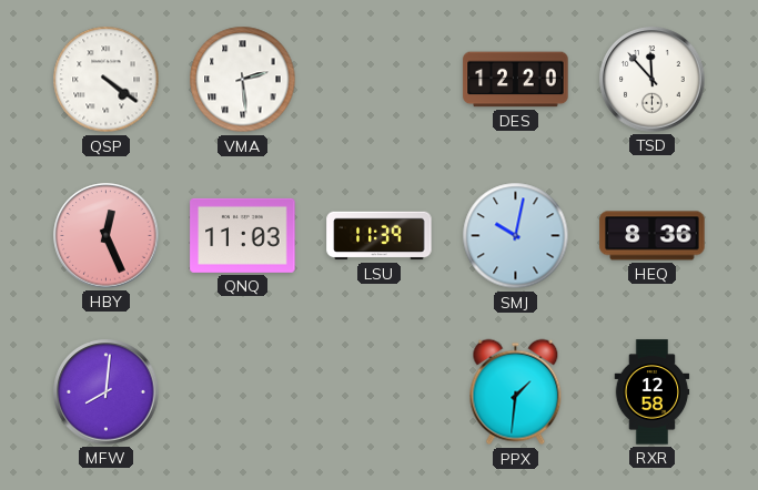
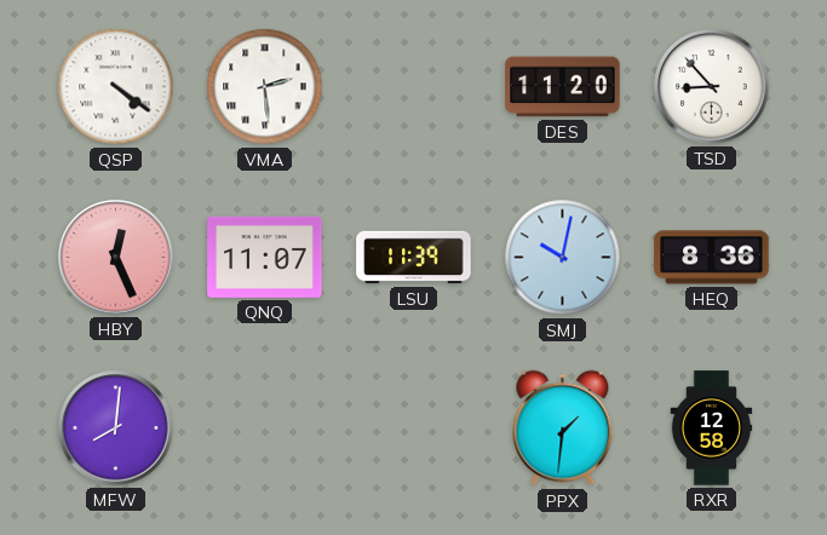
DES: 12:20 -> 11:20
TSD: 11:53 -> 8:53
QNQ: 11:03 -> 11:07
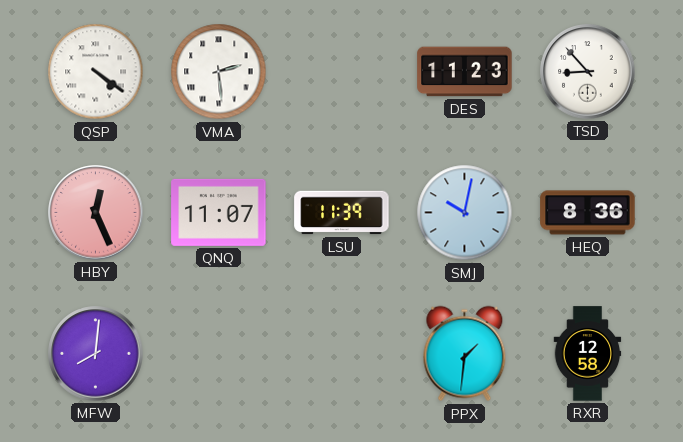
DES: 11:20 -> 11:23
